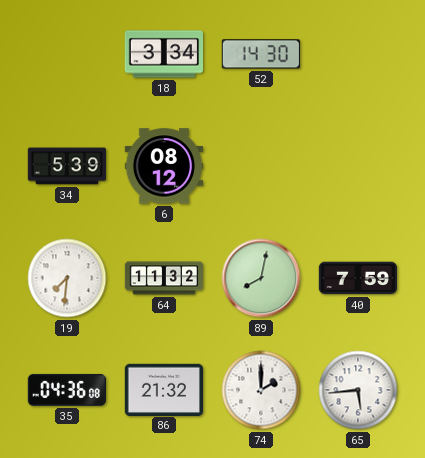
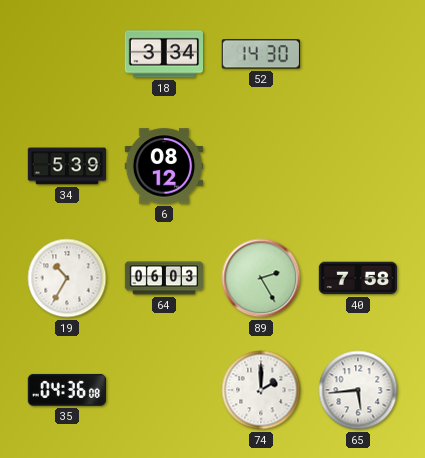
19: 7:31 -> 10:35
64: 11:32 -> 06:03
89: 8:02 -> 2:25
40: 7:59 -> 7:58
86: 21:32 -> none
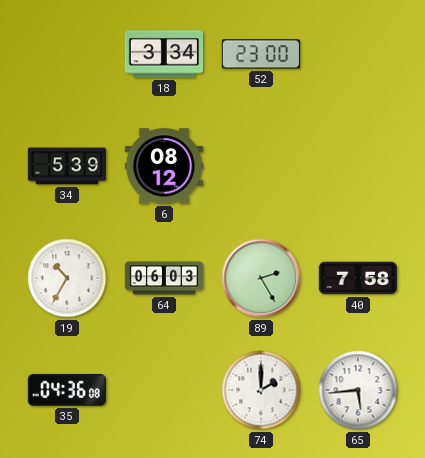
52: 14:30 -> 23:00
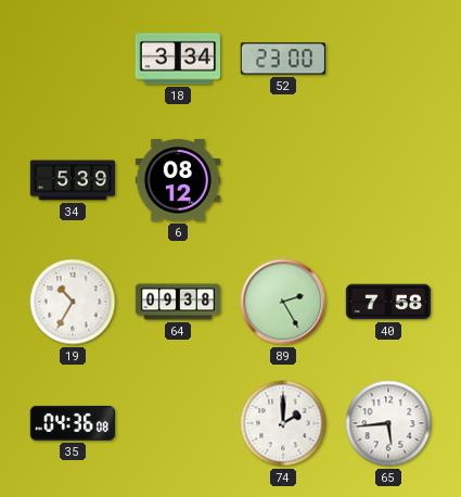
64: 06:03 -> 09:38
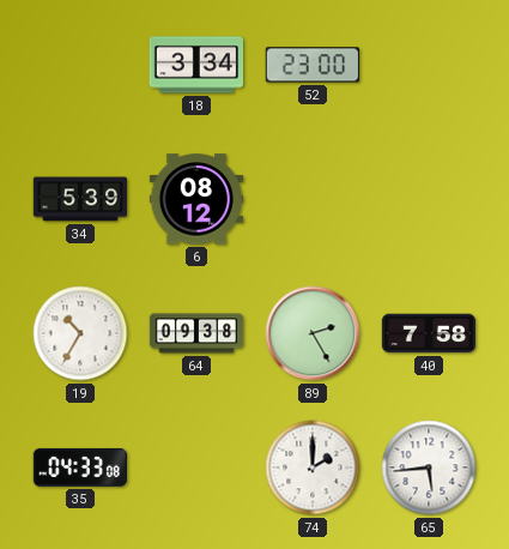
35: 04:36 -> 04:33
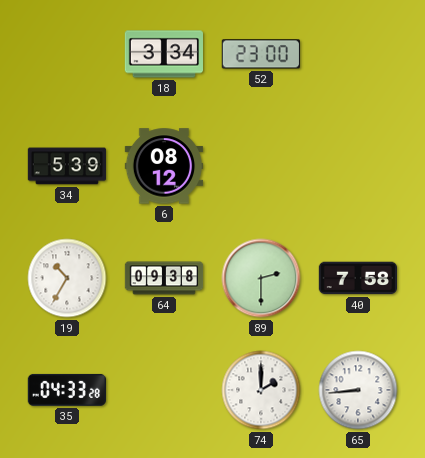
89: 2:25 -> 2:30
35: 04:33:08 -> 04:33:28
65: 5:44 -> 8:44
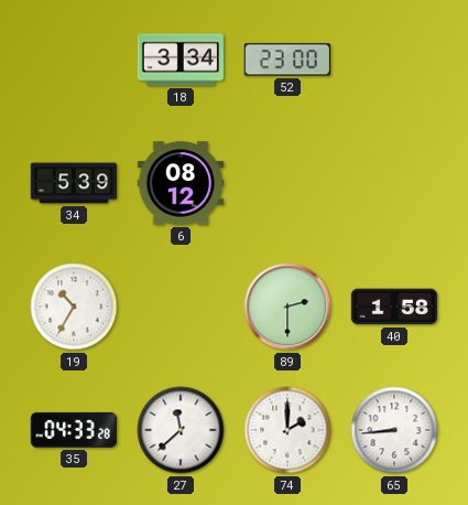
64: 09:38 -> none
40: 7:58 -> 1:58
27: none -> 11:38
